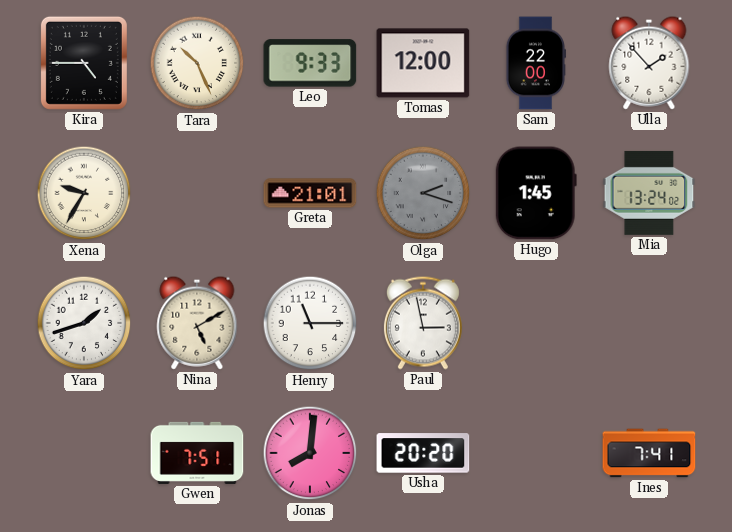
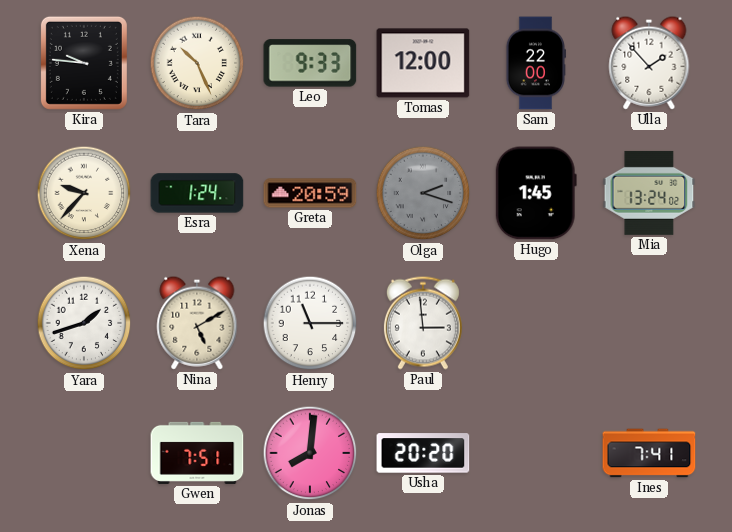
Kira: 4:45 -> 9:46
Xena: 9:35 -> 9:37
Esra: none -> 1:24
Greta: 21:01 -> 20:59
Paul: 2:58 -> 2:59
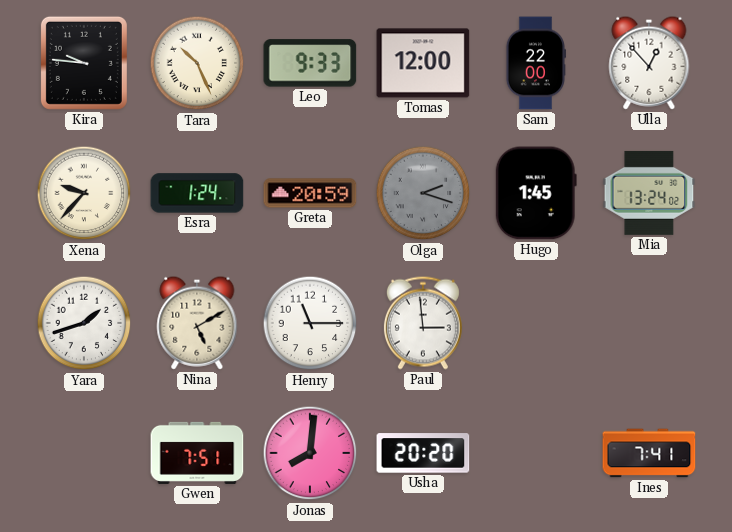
Ulla: 1:53 -> 12:53
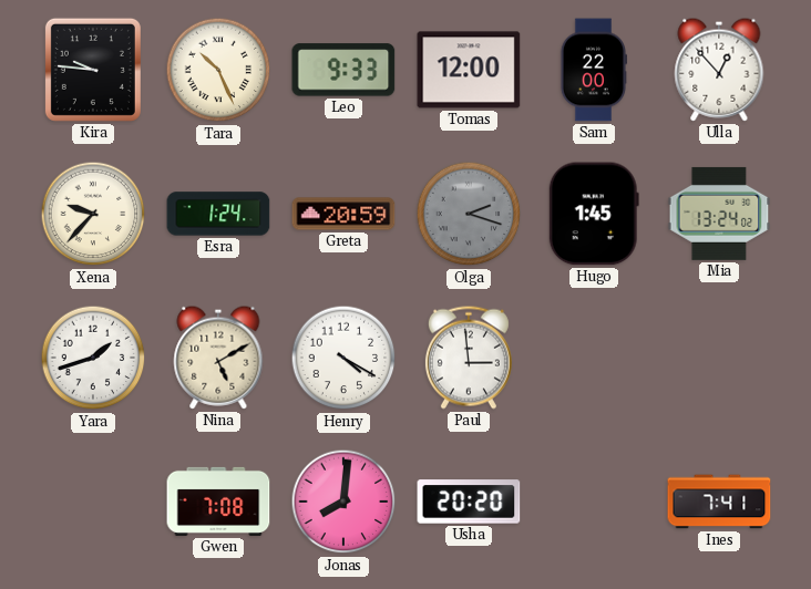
Henry: 11:15 -> 4:20
Gwen: 7:51 -> 7:08
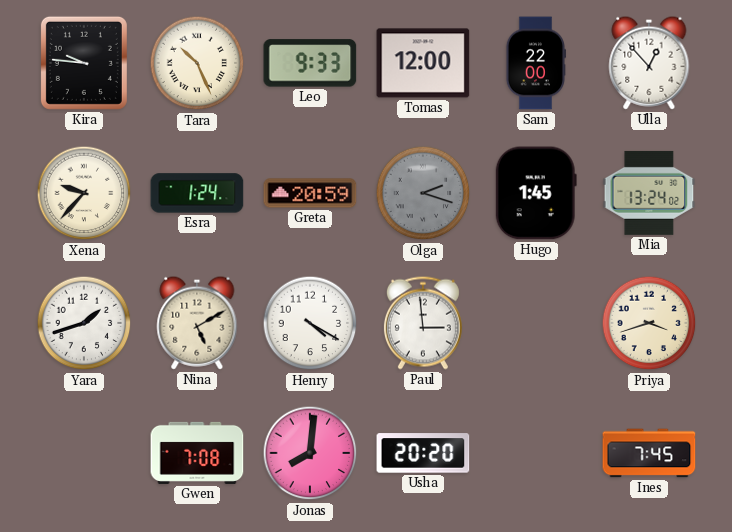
Priya: none -> 3:42
Ines: 7:41 -> 7:45
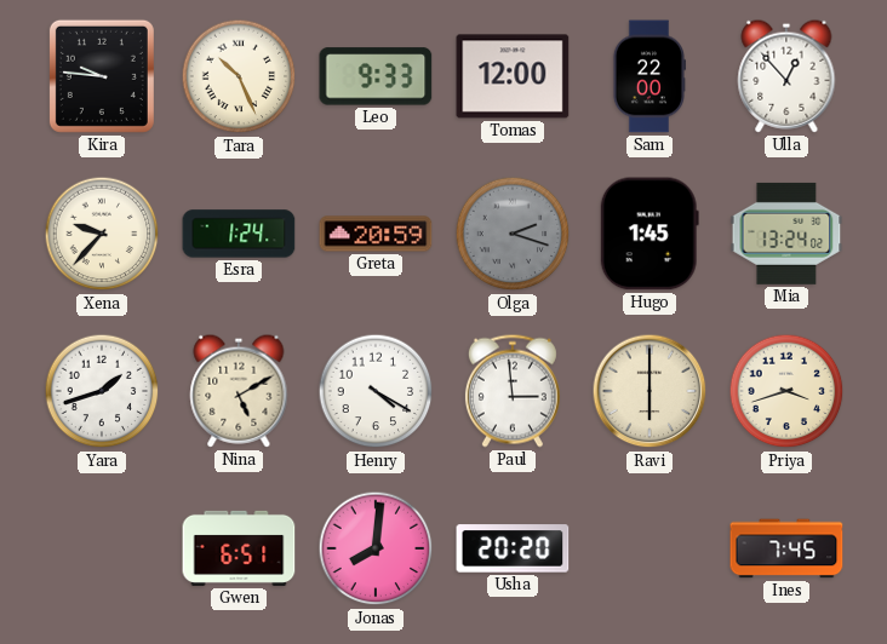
Ravi: none -> 6:00
Gwen: 7:08 -> 6:51
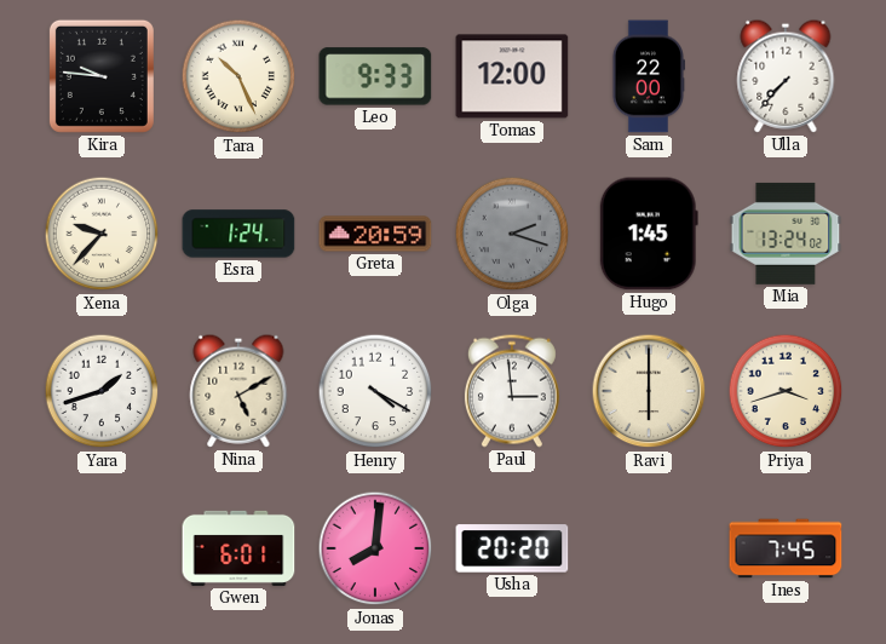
Ulla: 12:53 -> 7:37
Gwen: 6:51 -> 6:01
